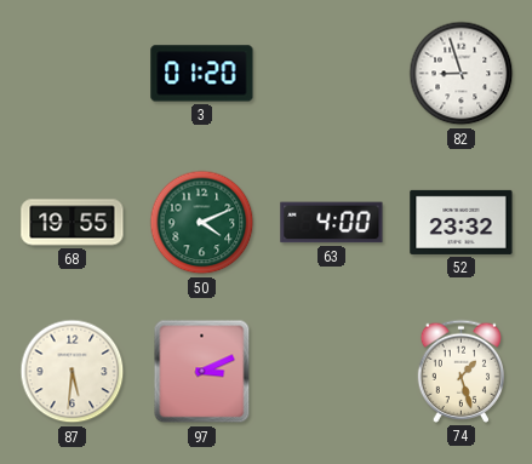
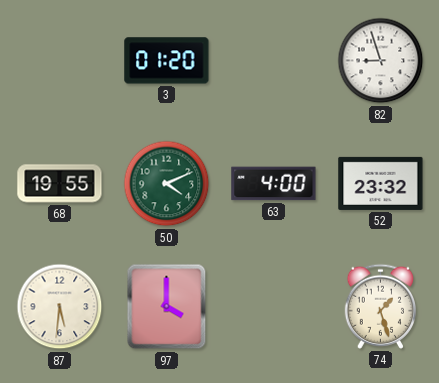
97: 3:11 -> 4:00
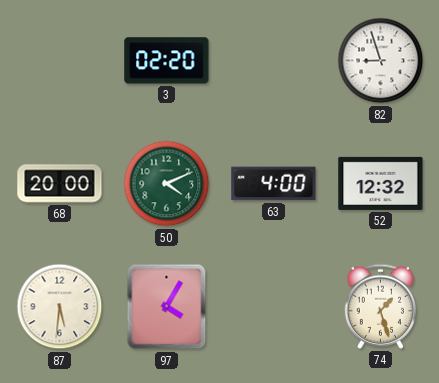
3: 01:20 -> 02:20
68: 19:55 -> 20:00
52: 23:32 -> 12:32
97: 4:00 -> 4:05
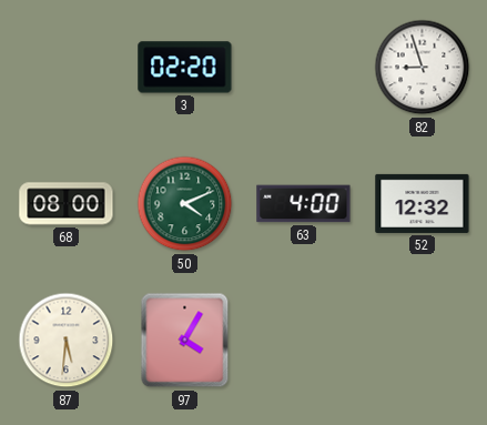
68: 20:00 -> 08:00
74: 1:27 -> none
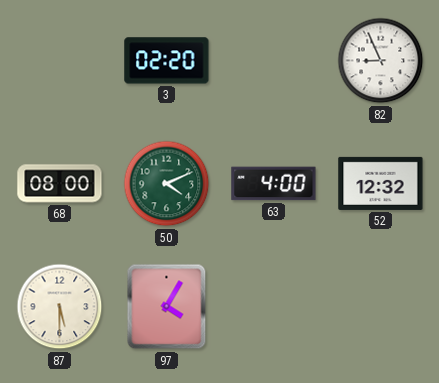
82: 8:57 -> 8:56
87: 5:31 -> 5:30
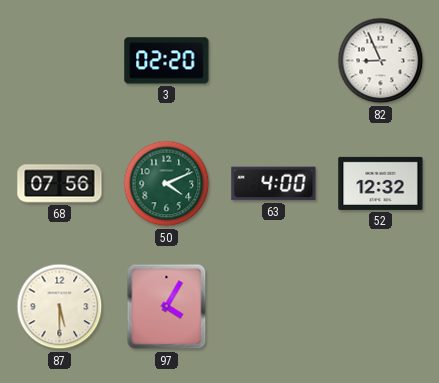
68: 08:00 -> 07:56
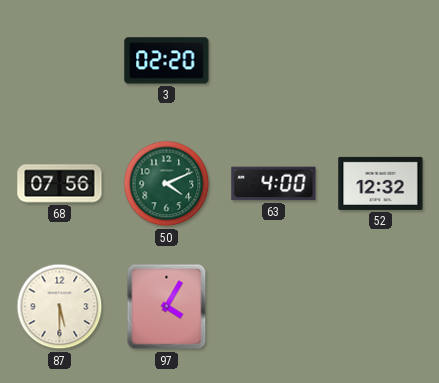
82: 8:56 -> none
